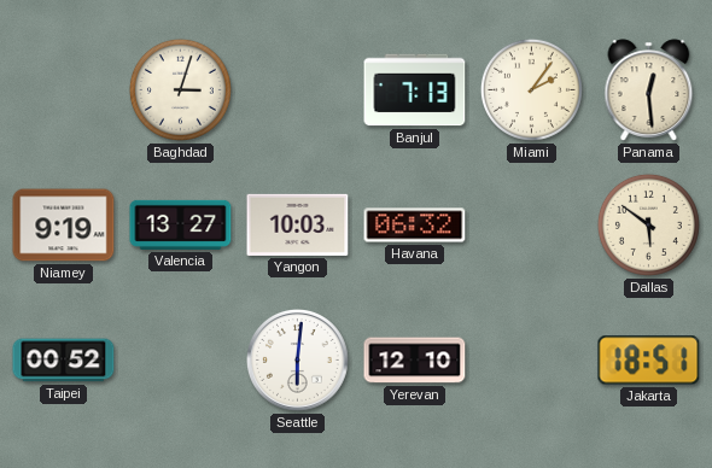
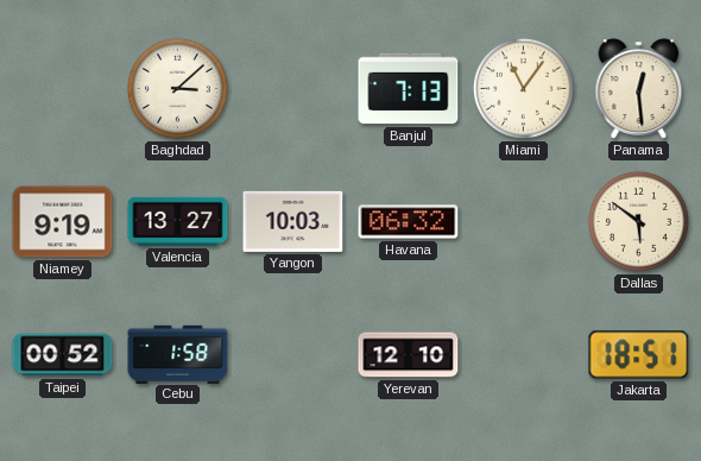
Baghdad: 3:03 -> 3:08
Miami: 2:06 -> 11:06
Cebu: none -> 1:58
Seattle: 6:01 -> none
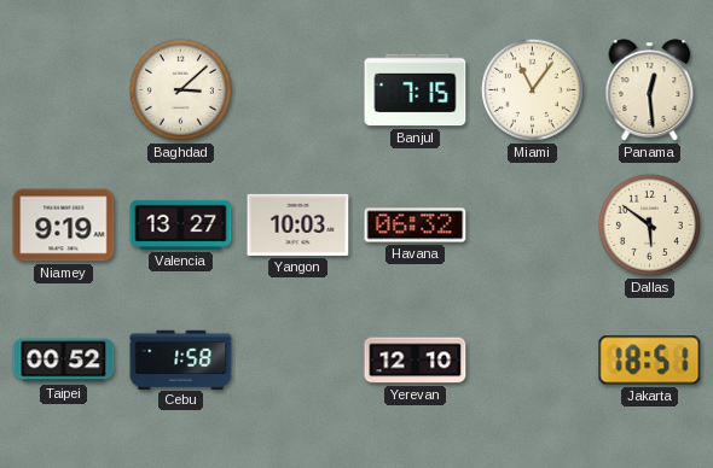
Banjul: 7:13 -> 7:15
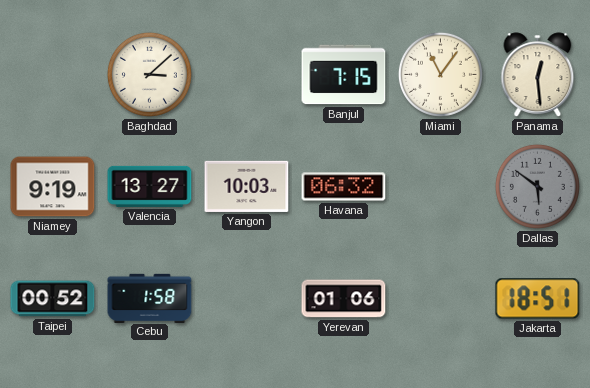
Dallas dial: cream -> grey
Yerevan: 12:10 -> 01:06
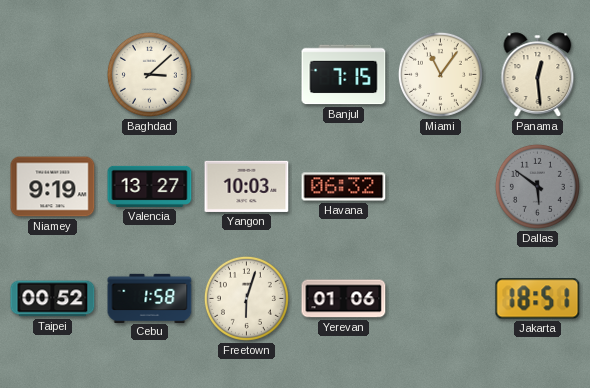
Freetown: none -> 6:03
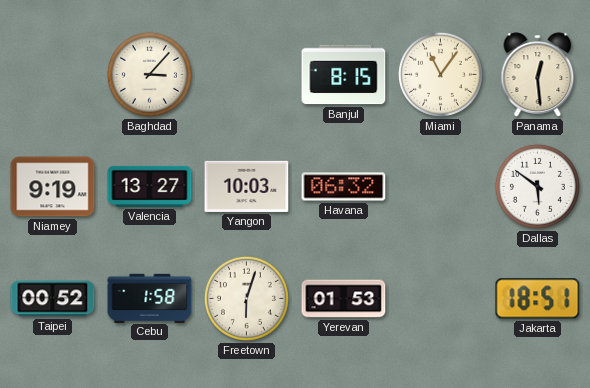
Baghdad: 3:08 -> 3:07
Banjul: 7:15 -> 8:15
Dallas dial: grey -> white
Yerevan: 01:06 -> 01:53
